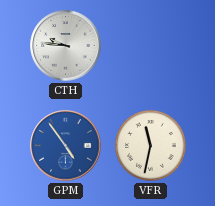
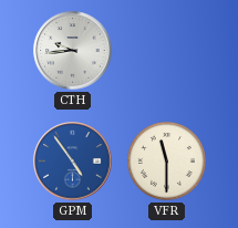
CTH: 9:46 -> 9:44
VFR: 11:32 -> 11:30
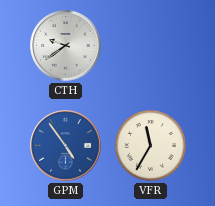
CTH: 9:44 -> 9:39
VFR: 11:30 -> 11:35
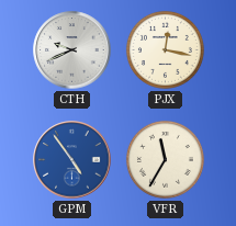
CTH: 9:39 -> 9:41
PJX: none -> 12:17
